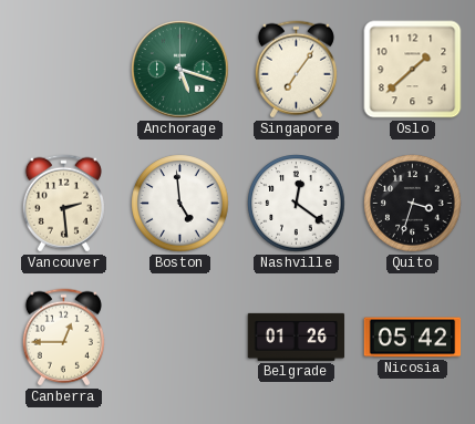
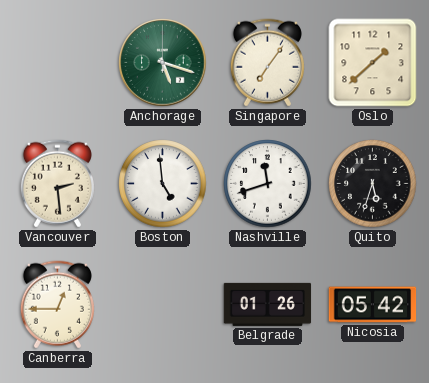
Nashville: 12:21 -> 11:42
Quito: 3:33 -> 5:33
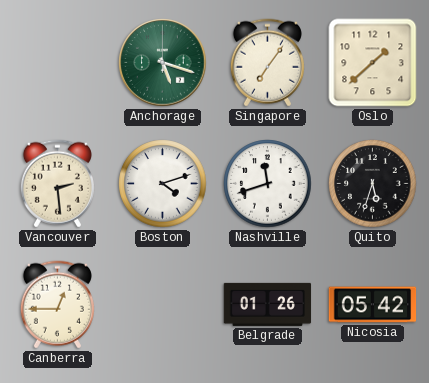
Boston: 4:59 -> 4:12
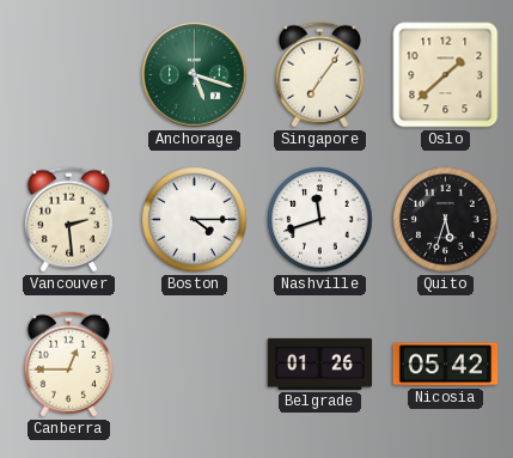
Boston: 4:12 -> 4:15
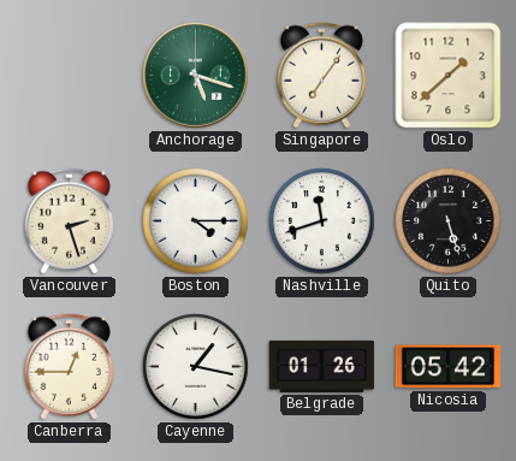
Vancouver: 2:29 -> 2:27
Quito: 5:33 -> 5:27
Cayenne: none -> 1:17
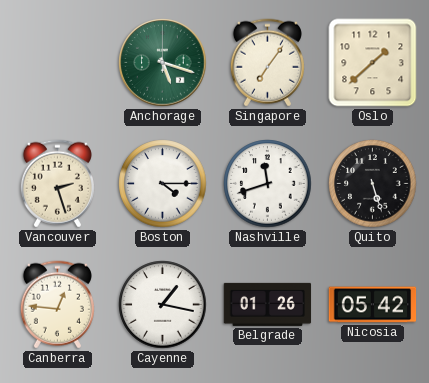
Canberra: 12:45 -> 12:46
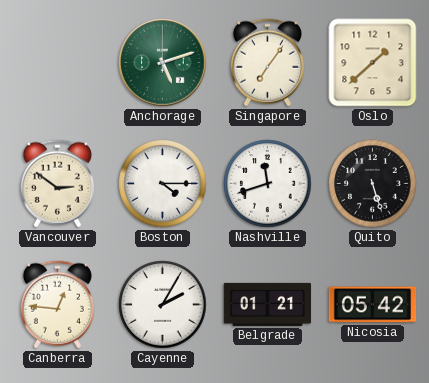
Anchorage: 5:18 -> 5:12
Vancouver: 2:27 -> 2:51
Cayenne: 1:17 -> 2:05
Belgrade: 01:26 -> 01:21
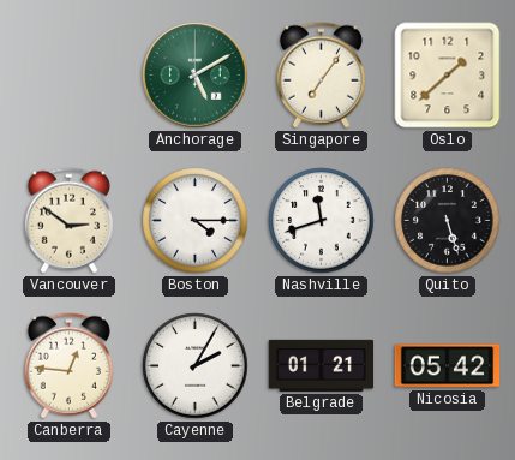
Anchorage: 5:12 -> 5:10
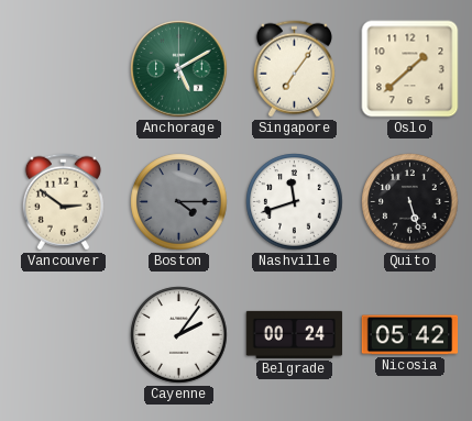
Boston dial: white -> grey
Canberra: 12:46 -> none
Cayenne: 2:05 -> 2:06
Belgrade: 01:21 -> 00:24
